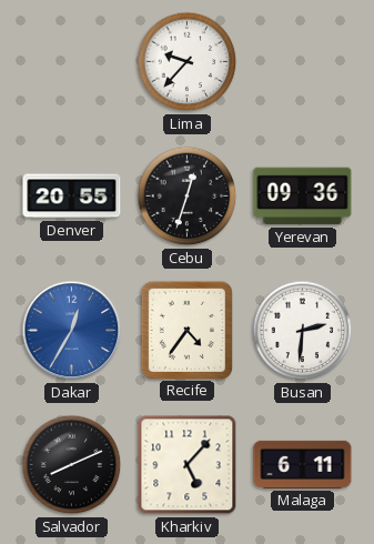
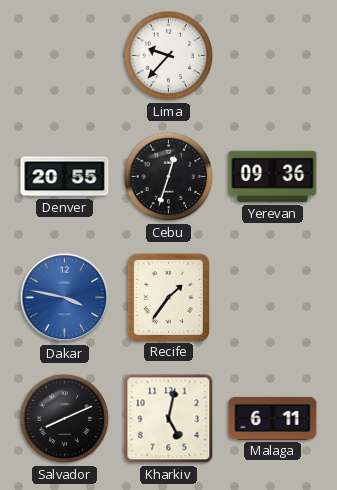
Dakar: 12:35 -> 3:47
Recife: 4:36 -> 1:36
Busan: 2:31 -> none
Kharkiv: 5:07 -> 5:02
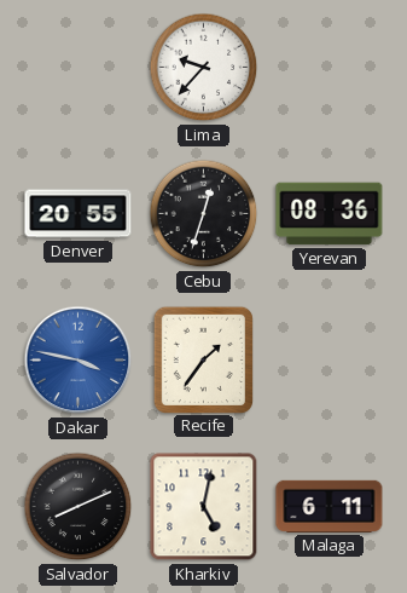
Yerevan: 09:36 -> 08:36
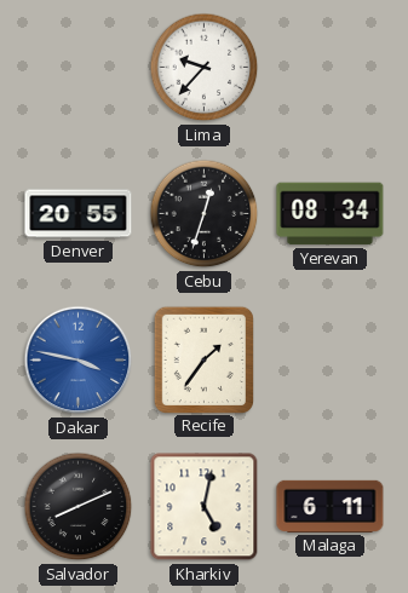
Yerevan: 08:36 -> 08:34
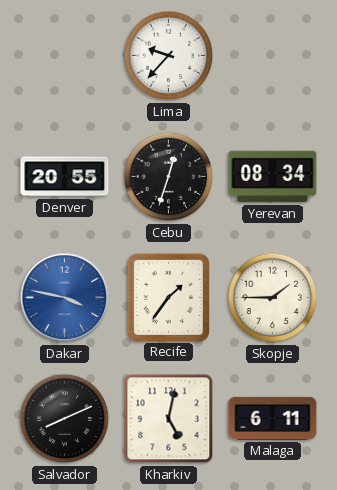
Skopje: none -> 1:45
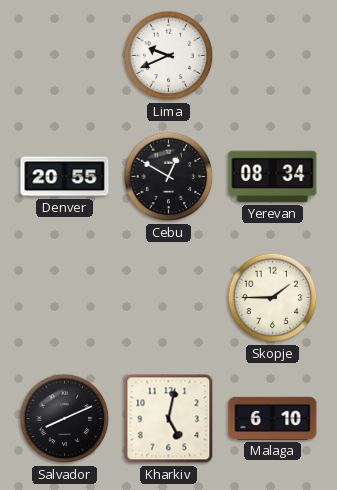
Lima: 9:37 -> 9:41
Cebu: 12:33 -> 12:50
Dakar: 3:47 -> none
Recife: 1:36 -> none
Malaga: 6:11 -> 6:10
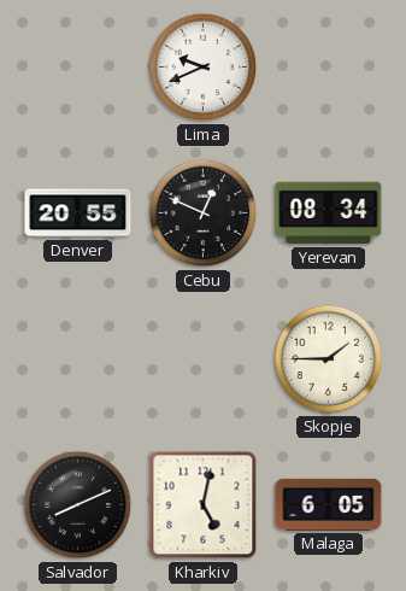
Cebu: 12:50 -> 12:49
Malaga: 6:10 -> 6:05
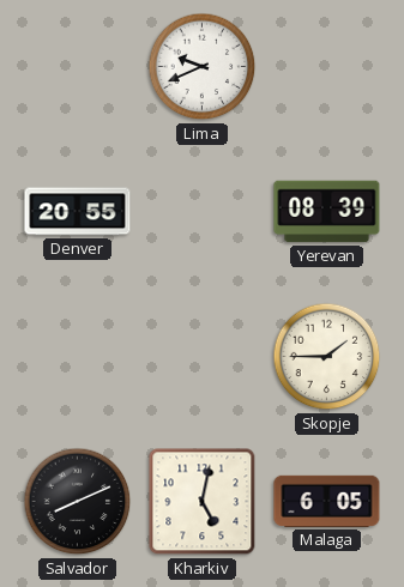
Cebu: 12:49 -> none
Yerevan: 08:34 -> 08:39
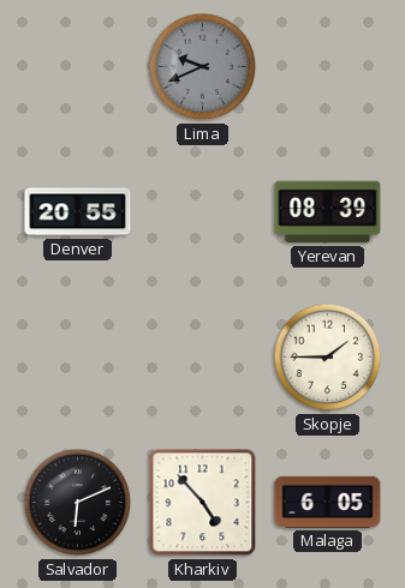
Lima dial: white -> grey
Salvador: 8:11 -> 6:11
Kharkiv: 5:02 -> 4:53
